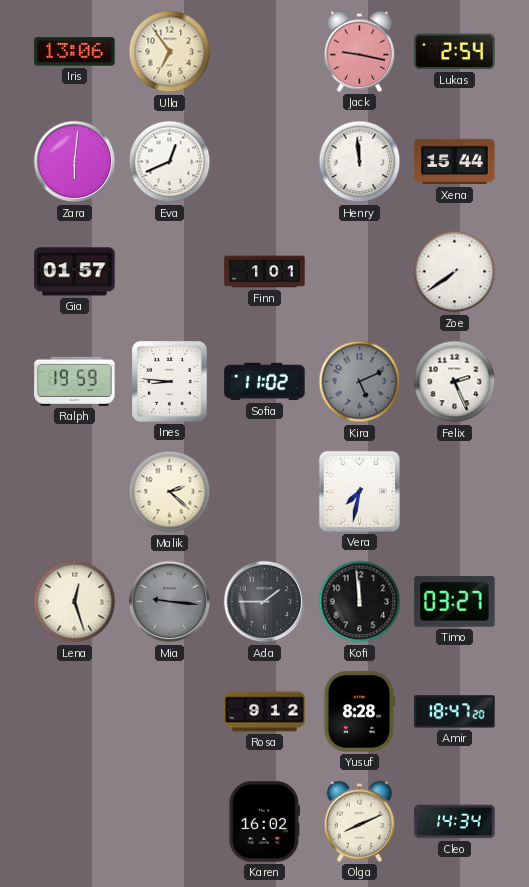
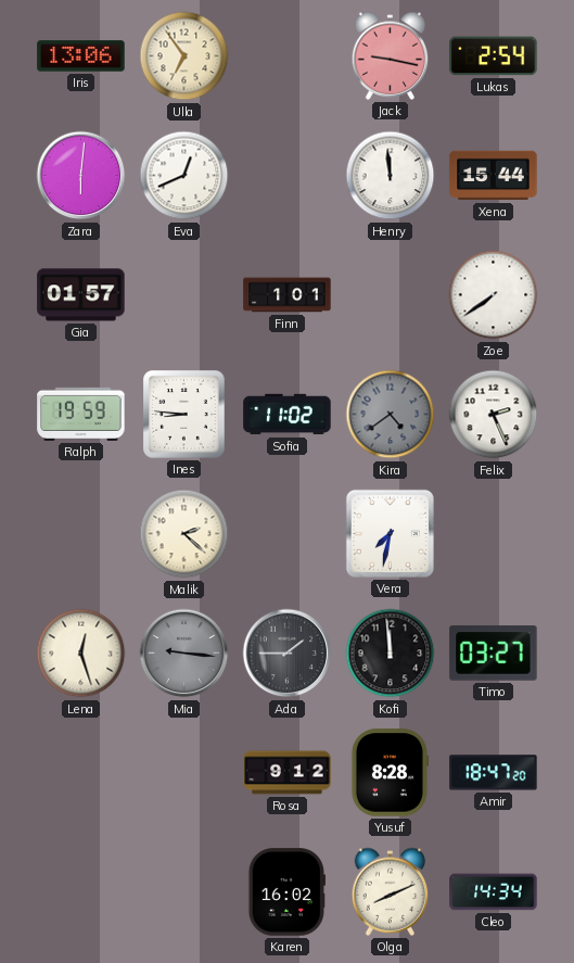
Kira: 5:11 -> 4:39
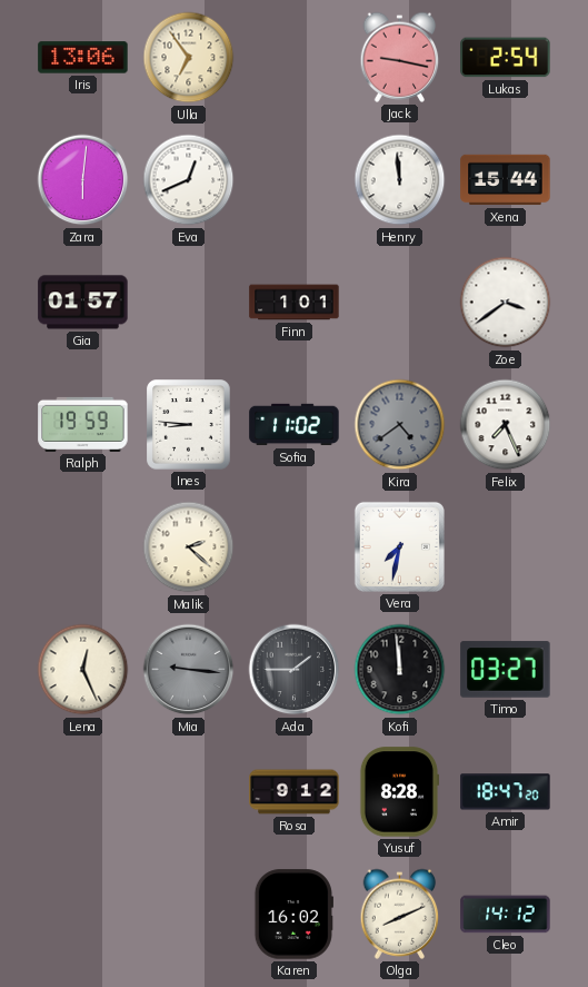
Zoe: 7:39 -> 3:39
Felix: 2:26 -> 7:26
Lena: 12:27 -> 12:26
Cleo: 14:34 -> 14:12
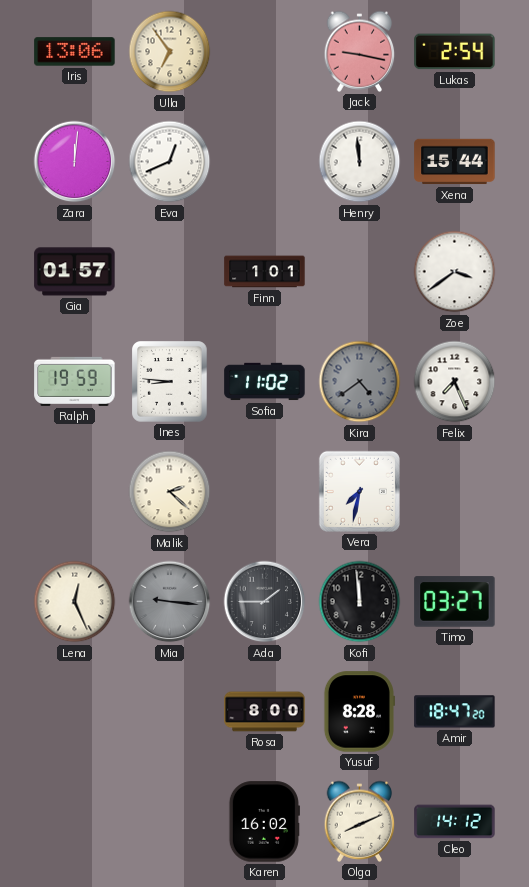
Zara: 6:01 -> 12:01
Rosa: 9:12 -> 8:00
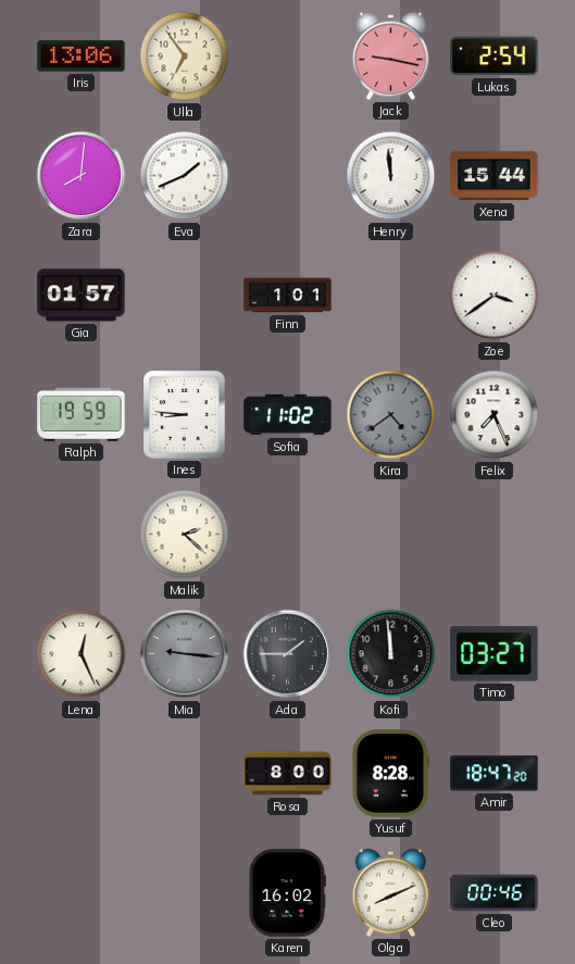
Zara: 12:01 -> 8:01
Eva: 12:41 -> 1:41
Vera: 7:32 -> none
Cleo: 14:12 -> 00:46
